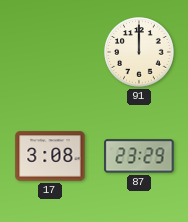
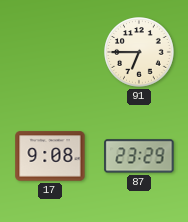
91: 12:00 -> 6:45
17: 3:08 -> 9:08
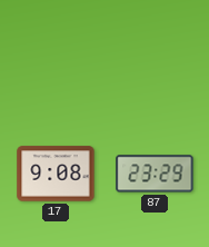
91: 6:45 -> none
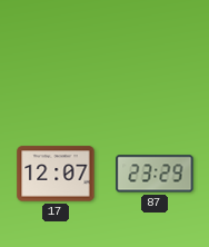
17: 9:08 -> 12:07
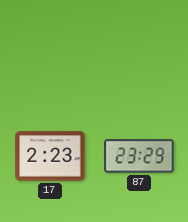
17: 12:07 -> 2:23
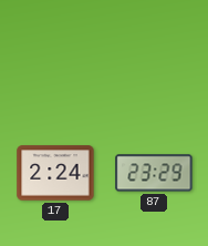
17: 2:23 -> 2:24
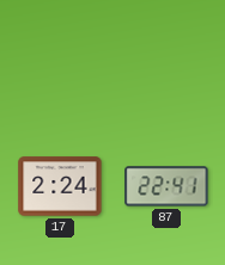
87: 23:29 -> 22:41
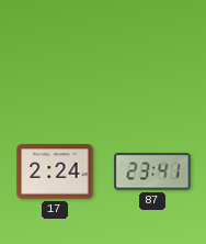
87: 22:41 -> 23:41
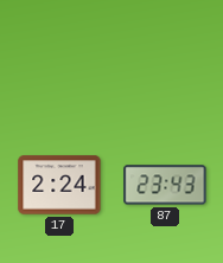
87: 23:41 -> 23:43
